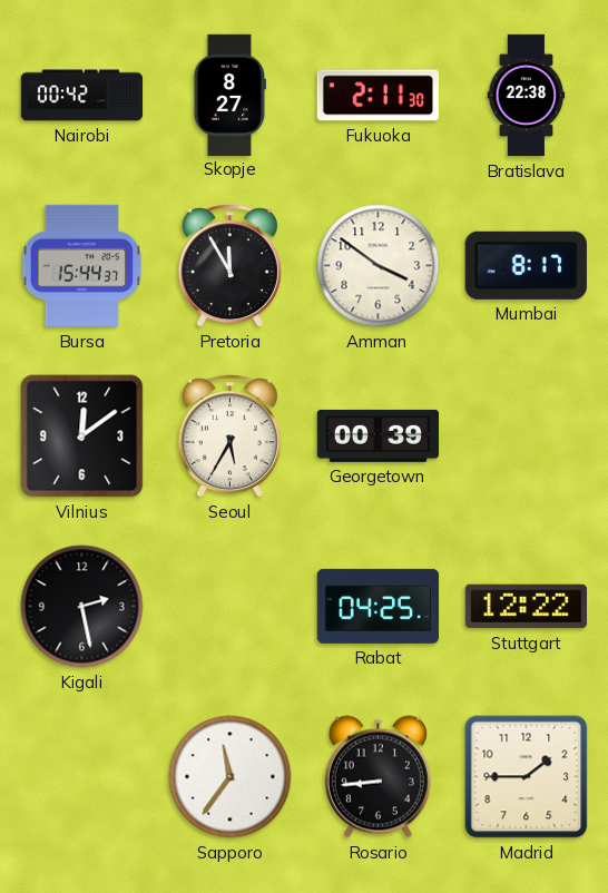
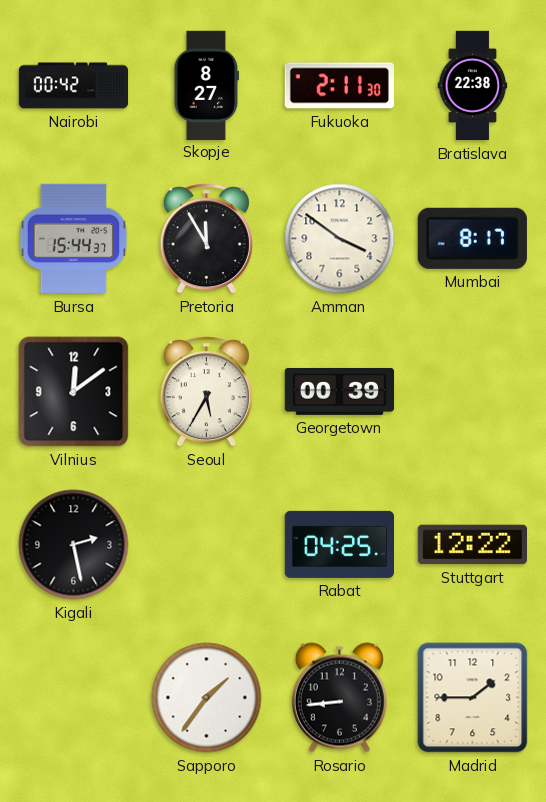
Sapporo: 11:36 -> 1:36
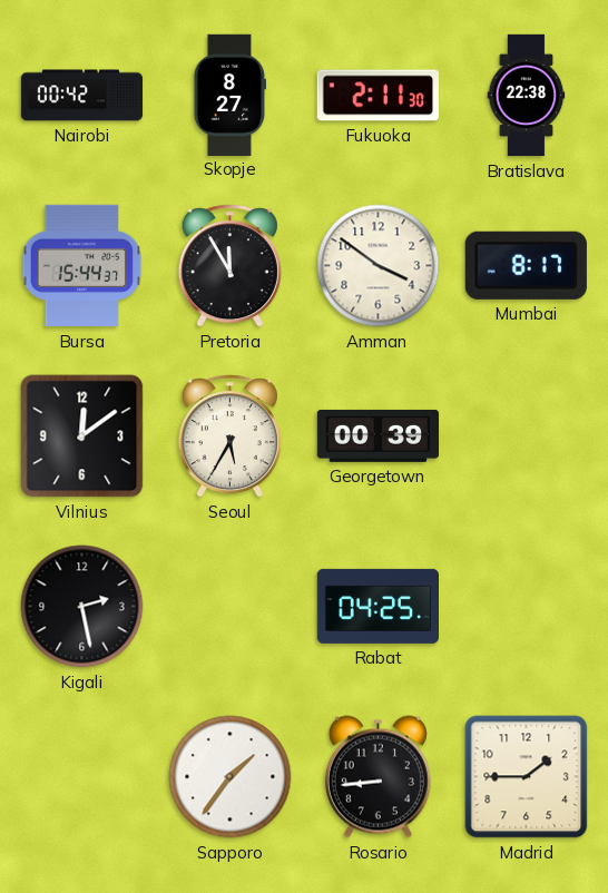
Stuttgart: 12:22 -> none
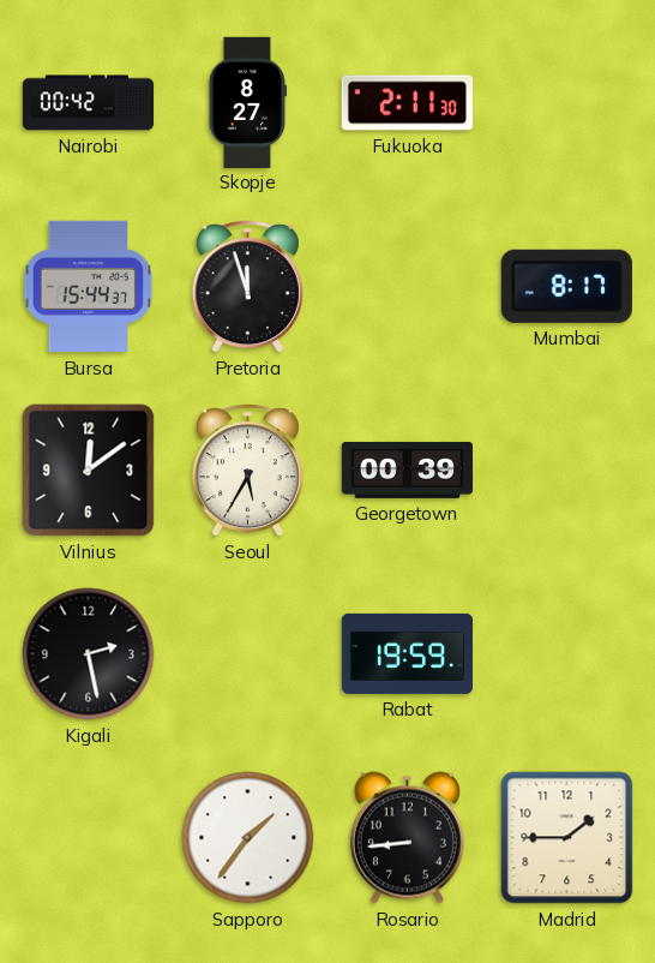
Bratislava: 22:38 -> none
Pretoria: 11:55 -> 11:57
Amman: 3:51 -> none
Rabat: 04:25 -> 19:59
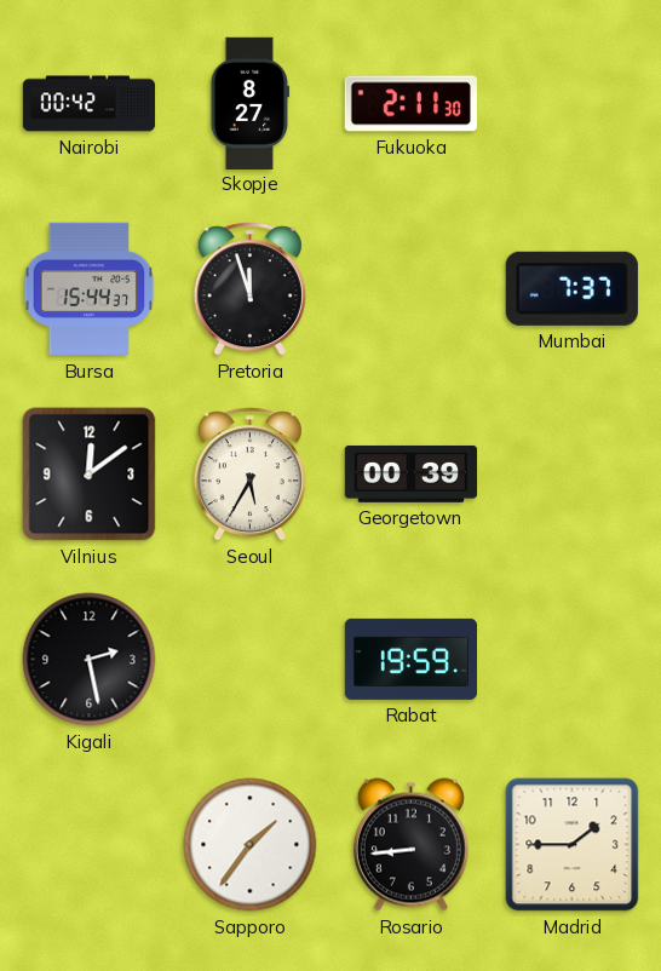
Mumbai: 8:17 -> 7:37
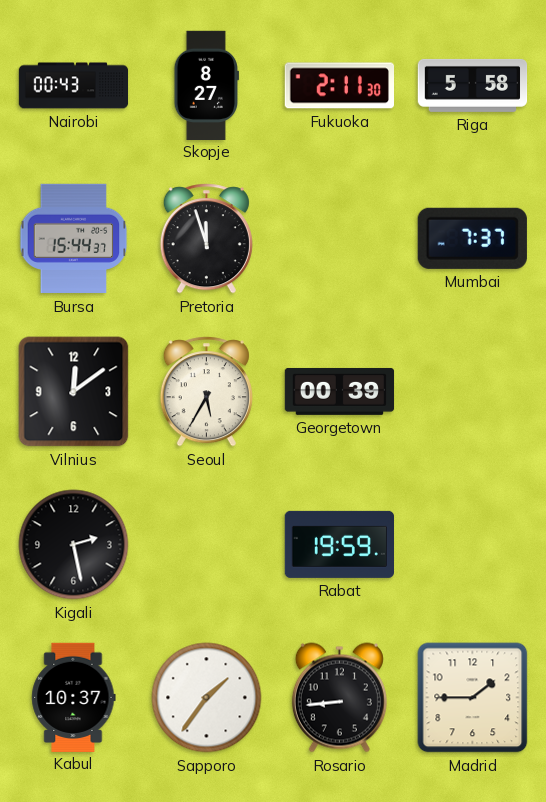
Nairobi: 00:42 -> 00:43
Riga: none -> 5:58
Kabul: none -> 10:37
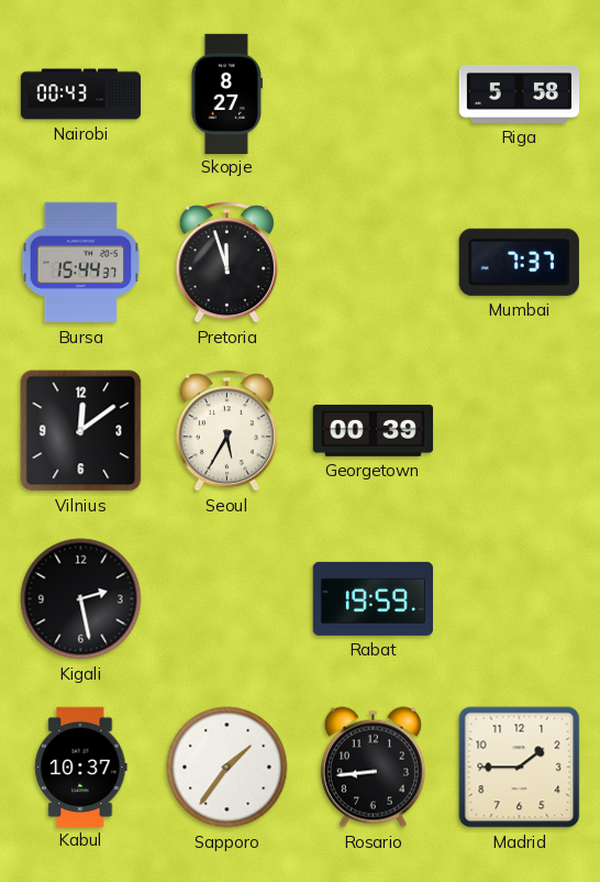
Fukuoka: 2:11 -> none
